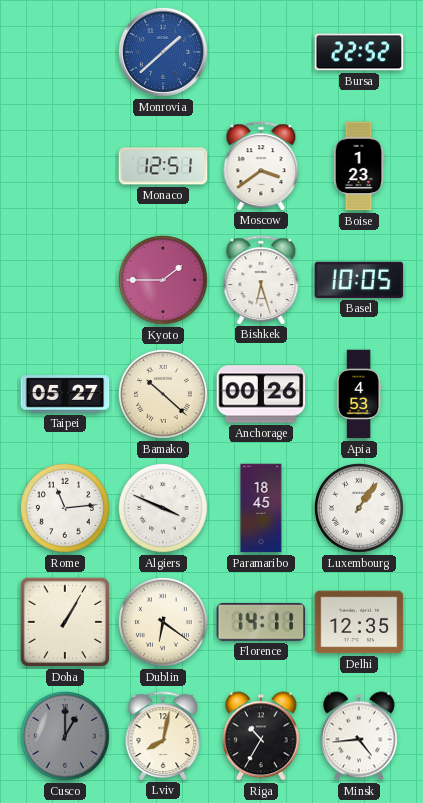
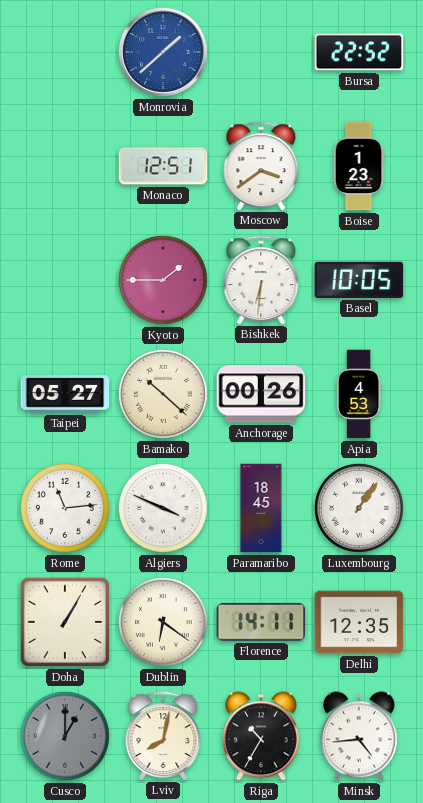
Bishkek: 6:27 -> 6:31
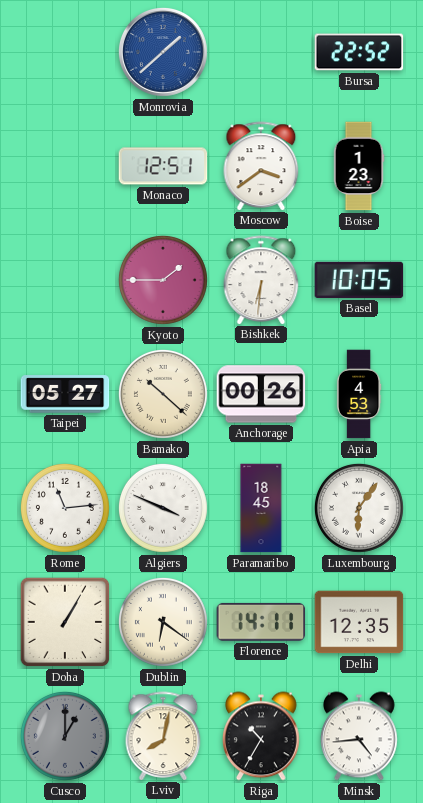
Luxembourg: 1:06 -> 6:06
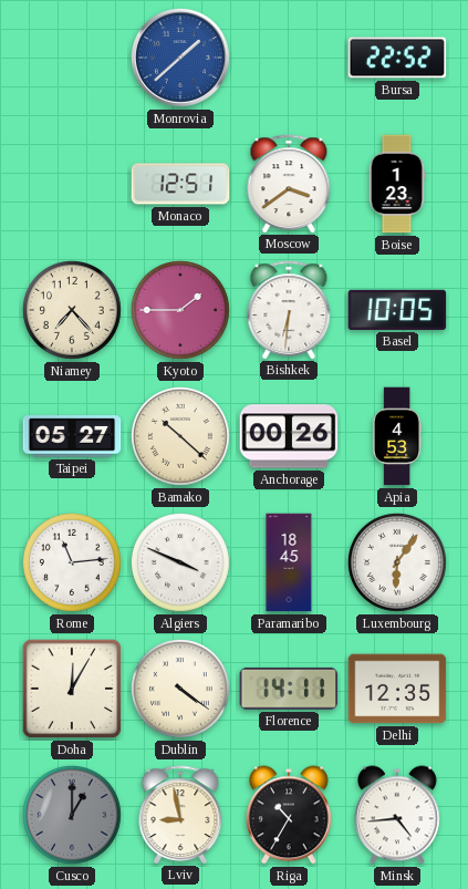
Niamey: none -> 7:23
Doha: 1:05 -> 12:05
Dublin: 6:21 -> 4:21
Lviv: 8:02 -> 8:58
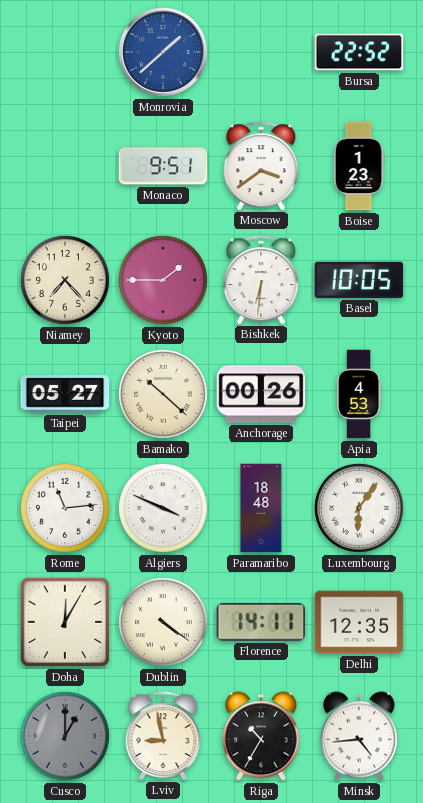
Monaco: 12:51 -> 9:51
Paramaribo: 18:45 -> 18:48
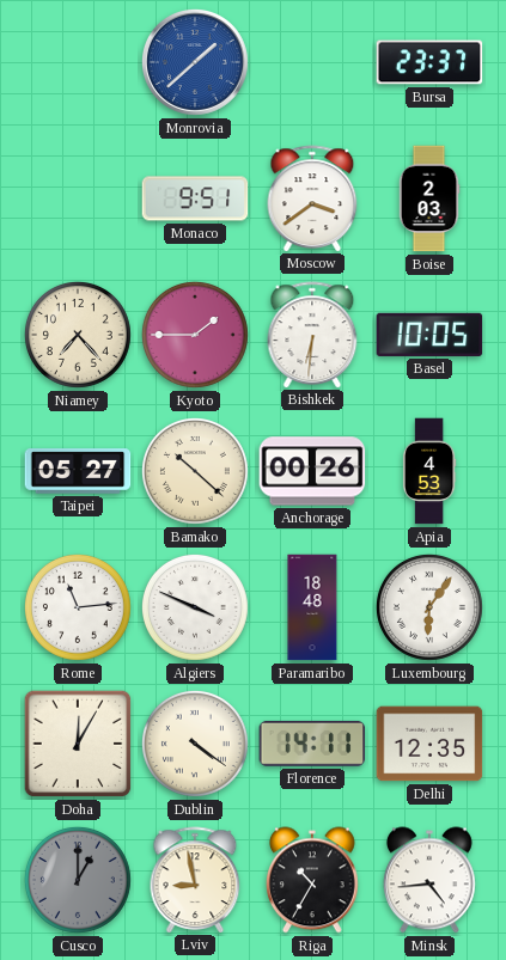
Bursa: 22:52 -> 23:37
Boise: 1:23 -> 2:03
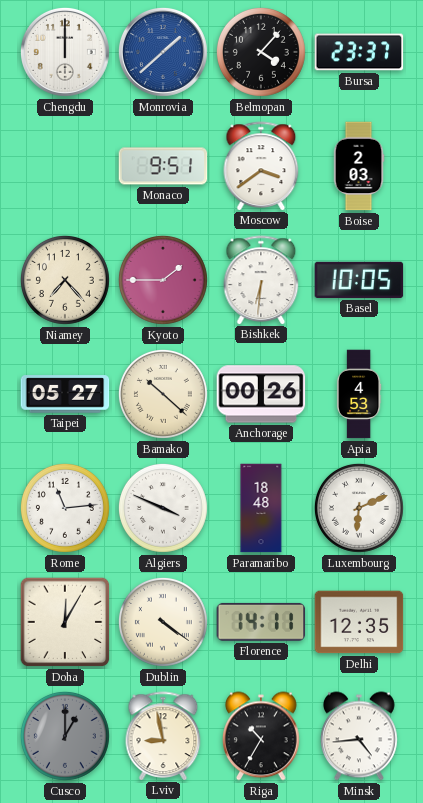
Chengdu: none -> 12:00
Belmopan: none -> 4:07
Luxembourg: 6:06 -> 6:11
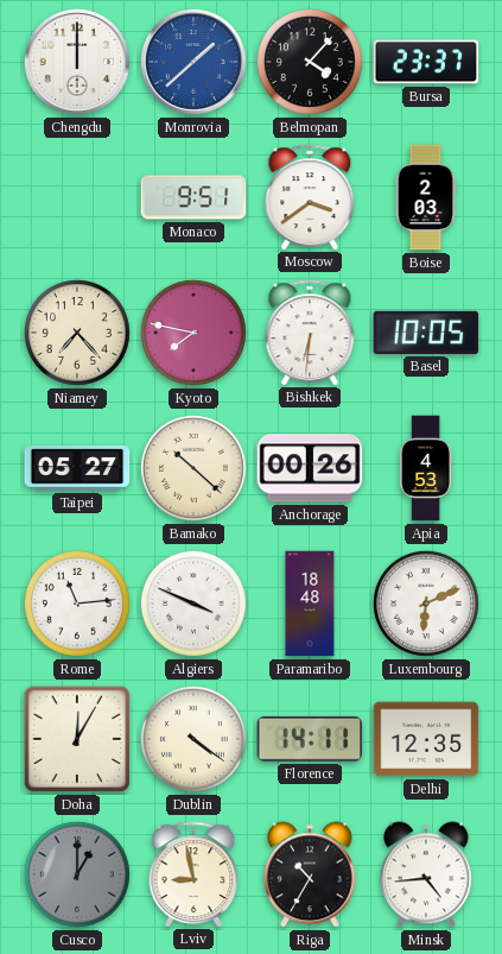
Kyoto: 1:45 -> 7:47
